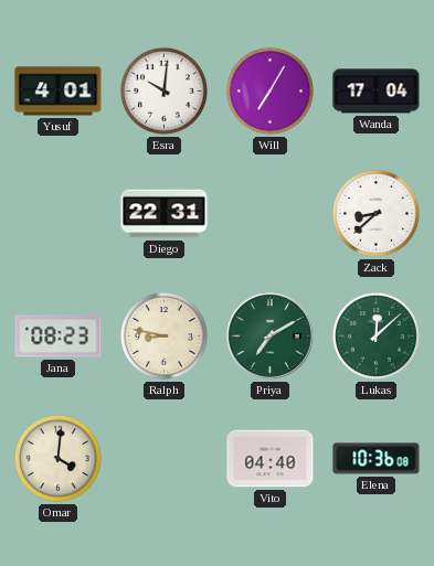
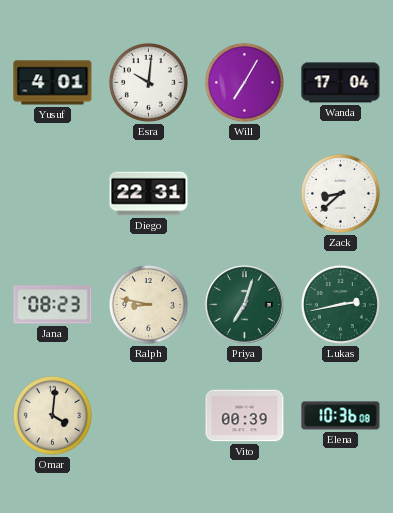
Priya: 7:10 -> 7:03
Lukas: 12:08 -> 2:43
Vito: 04:40 -> 00:39
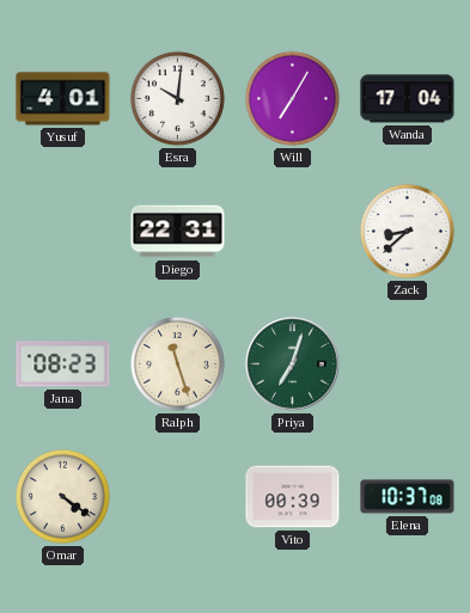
Ralph: 8:47 -> 11:27
Lukas: 2:43 -> none
Omar: 4:01 -> 4:21
Elena: 10:36 -> 10:37
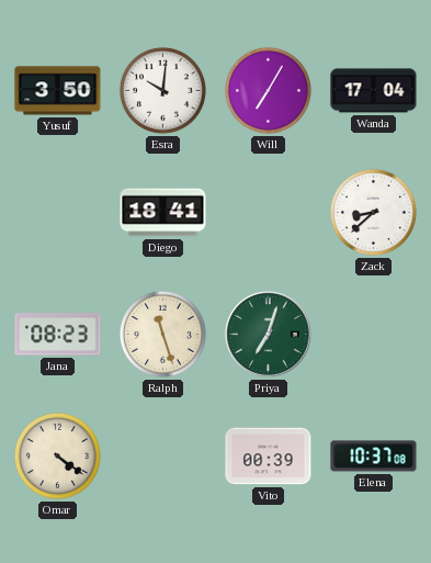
Yusuf: 4:01 -> 3:50
Diego: 22:31 -> 18:41
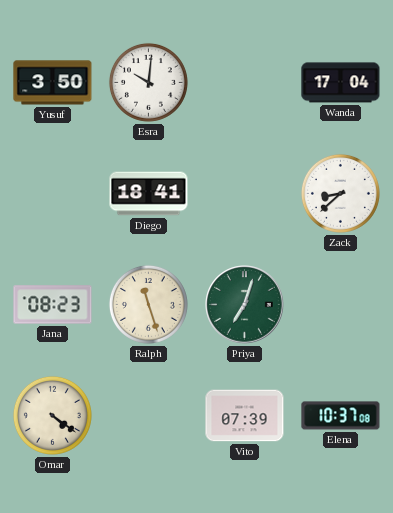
Will: 7:05 -> none
Vito: 00:39 -> 07:39
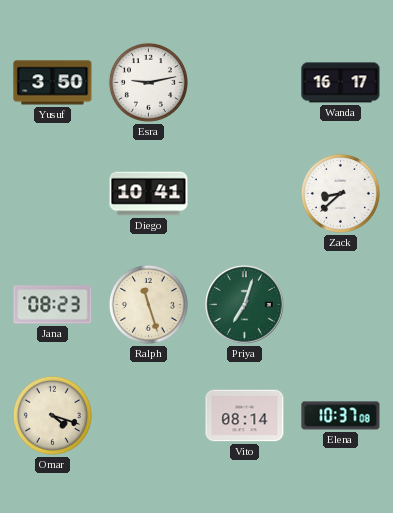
Esra: 10:01 -> 9:13
Wanda: 17:04 -> 16:17
Diego: 18:41 -> 10:41
Omar: 4:21 -> 4:18
Vito: 07:39 -> 08:14
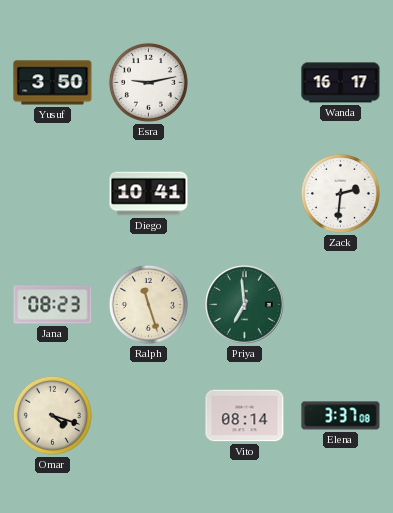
Zack: 8:38 -> 2:31
Priya: 7:03 -> 6:59
Elena: 10:37 -> 3:37
